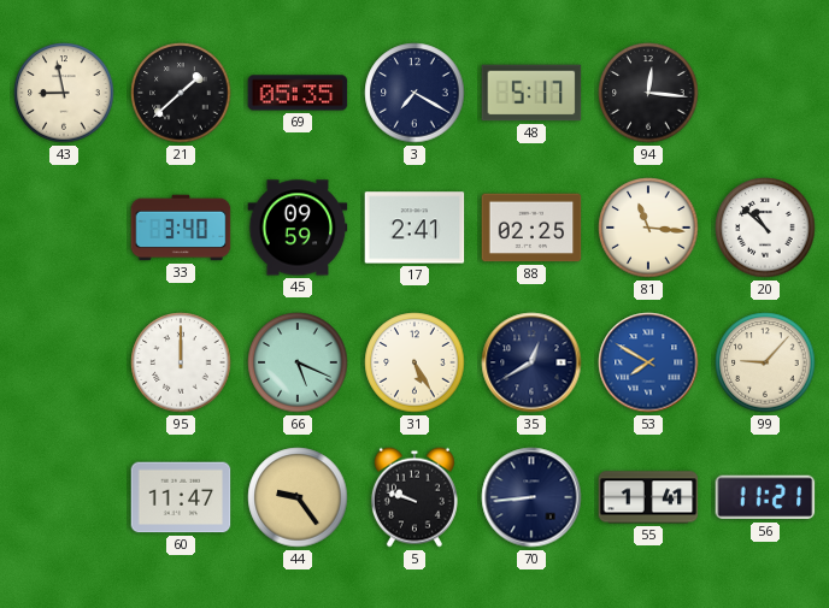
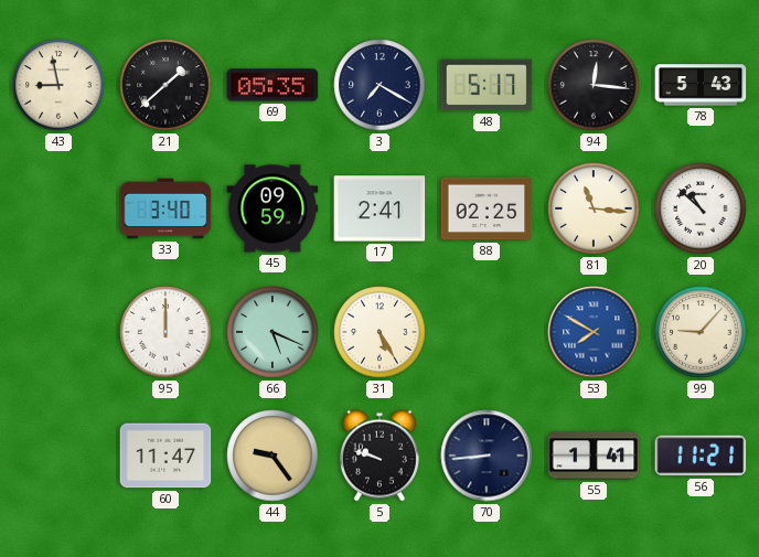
78: none -> 5:43
35: 12:40 -> none
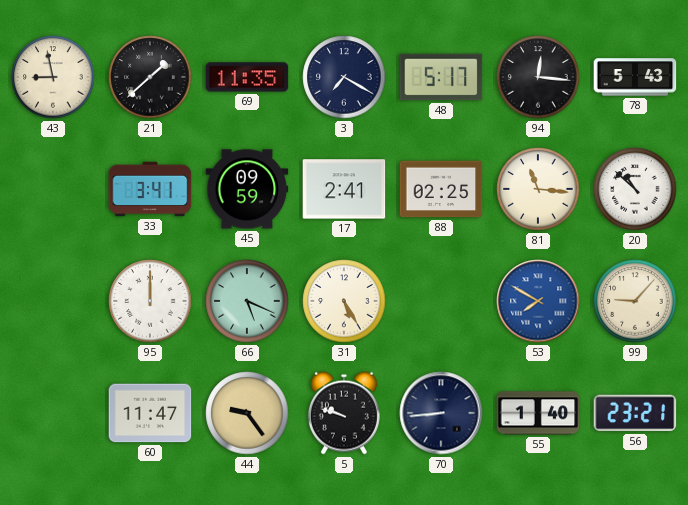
69: 05:35 -> 11:35
33: 3:40 -> 3:41
55: 1:41 -> 1:40
56: 11:21 -> 23:21
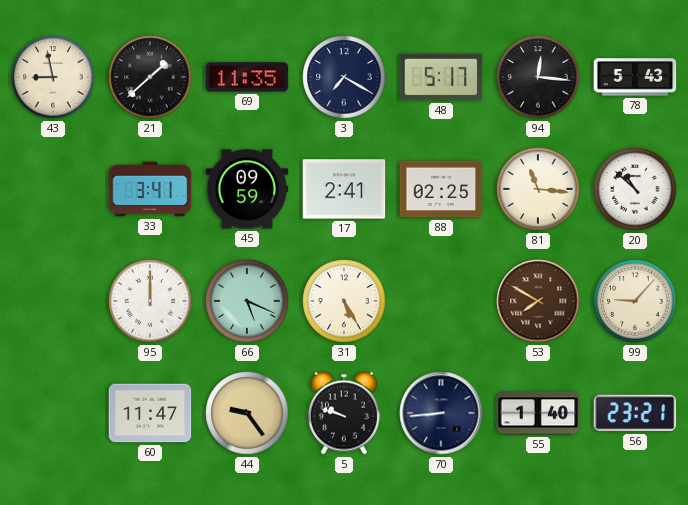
53 dial: blue -> brown
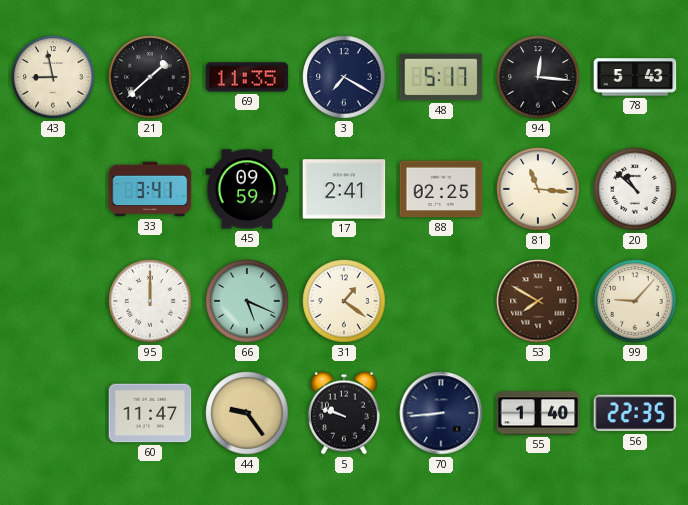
31: 5:25 -> 1:21
56: 23:21 -> 22:35
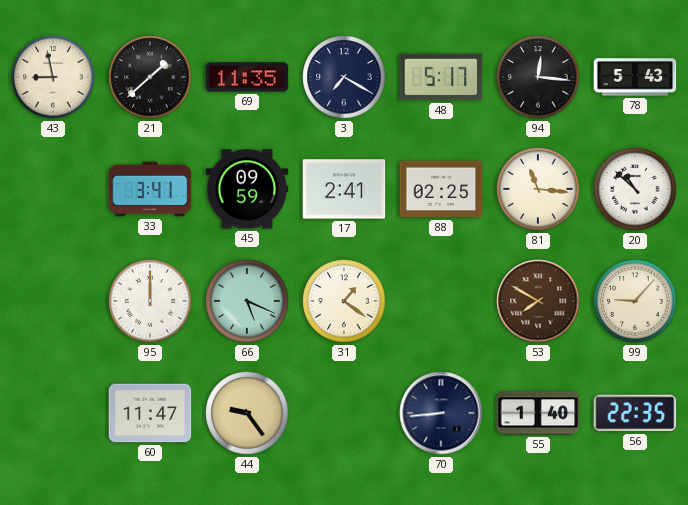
5: 9:48 -> none
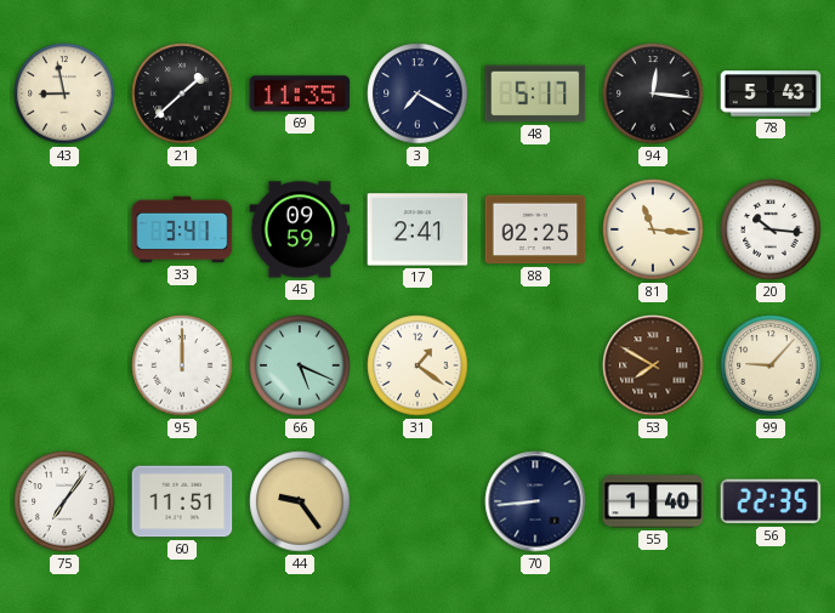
20: 10:52 -> 10:16
75: none -> 7:06
60: 11:47 -> 11:51
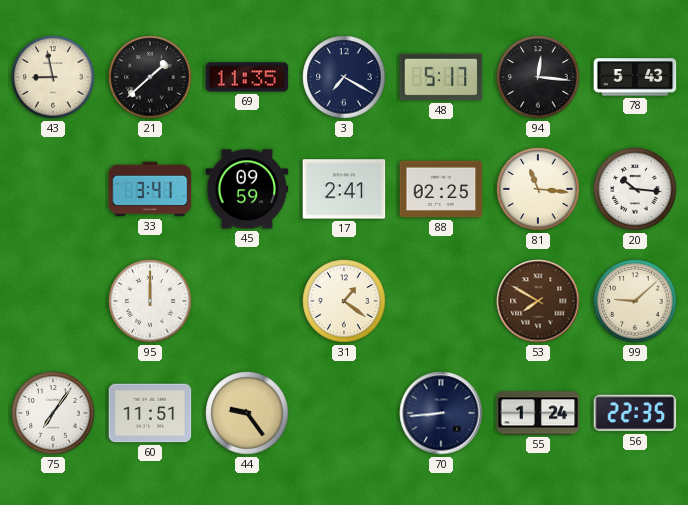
66: 5:19 -> none
99: 9:07 -> 9:08
55: 1:40 -> 1:24
